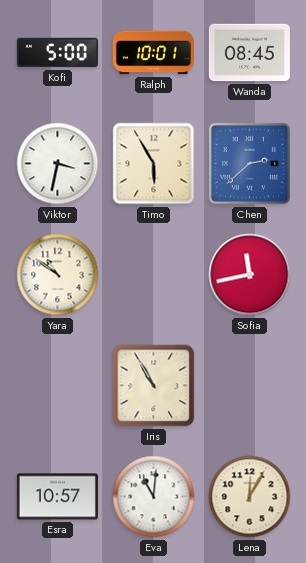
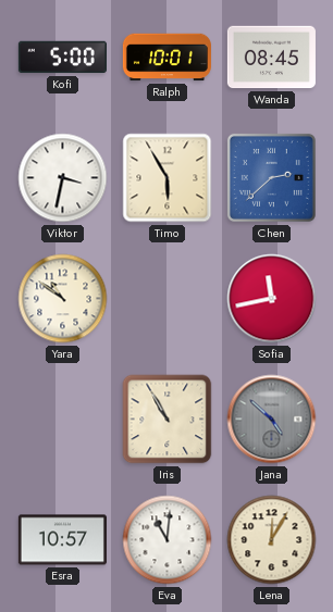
Jana: none -> 4:52
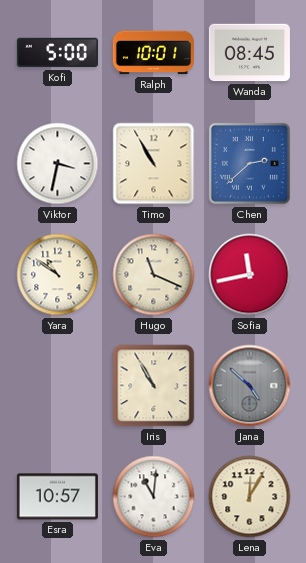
Timo: 5:55 -> 10:55
Hugo: none -> 11:19
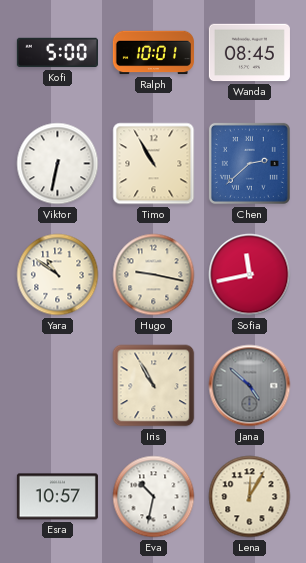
Viktor: 3:32 -> 6:32
Hugo: 11:19 -> 9:17
Eva: 11:01 -> 10:32
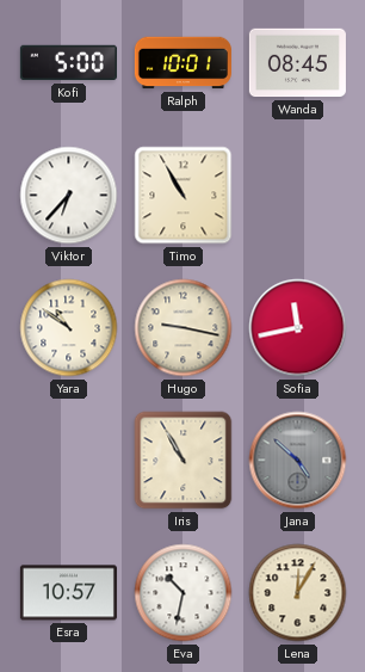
Viktor: 6:32 -> 6:37
Chen: 2:38 -> none
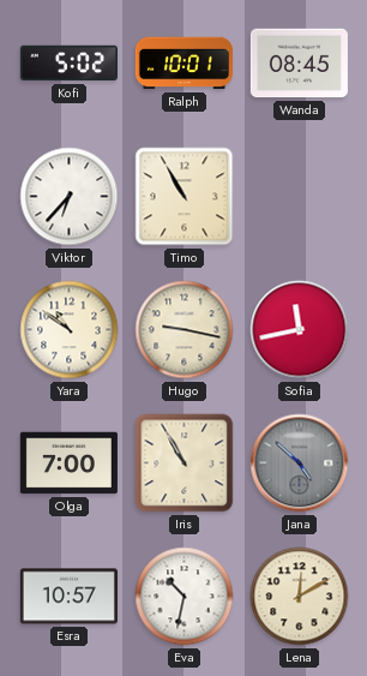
Kofi: 5:00 -> 5:02
Olga: none -> 7:00
Lena: 12:05 -> 12:10
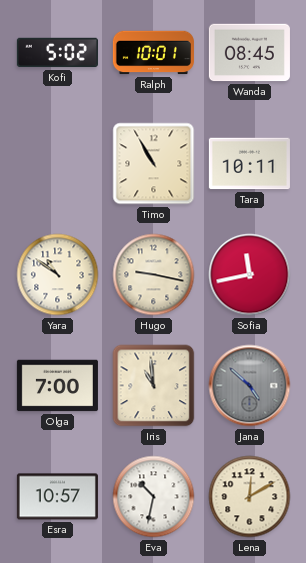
Viktor: 6:37 -> none
Tara: none -> 10:11
Iris: 10:55 -> 10:59
